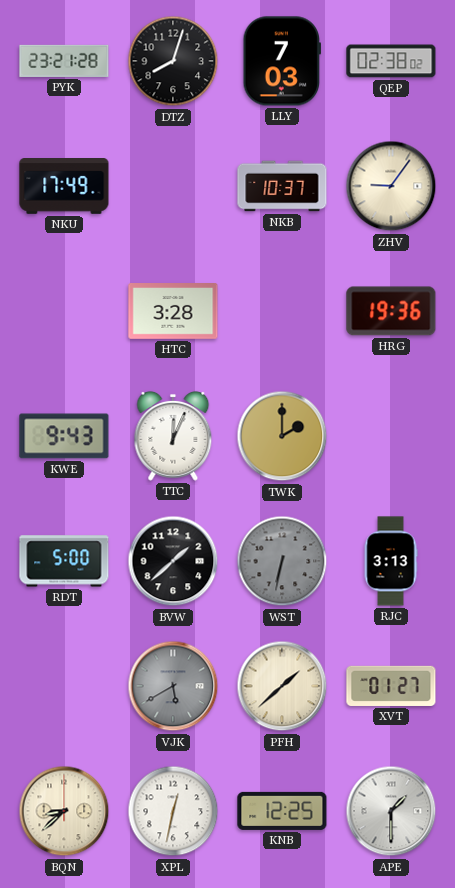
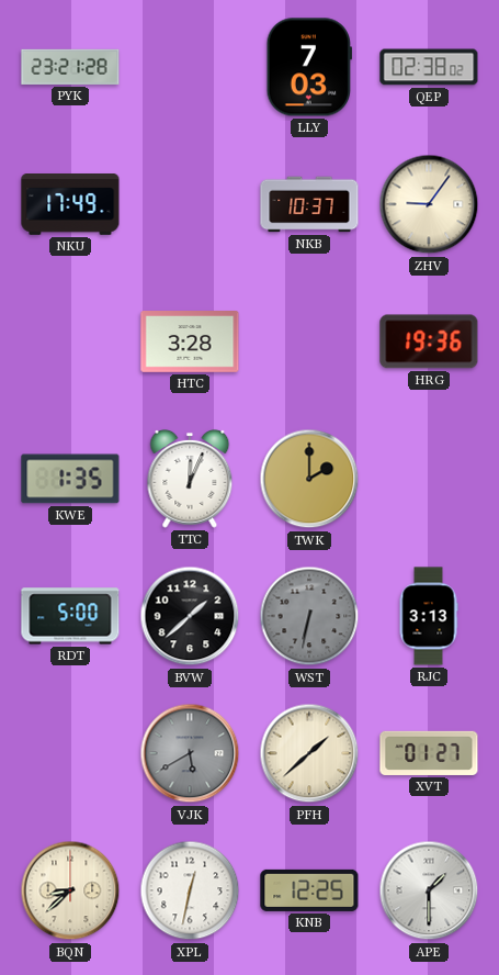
DTZ: 8:03 -> none
KWE: 9:43 -> 1:35
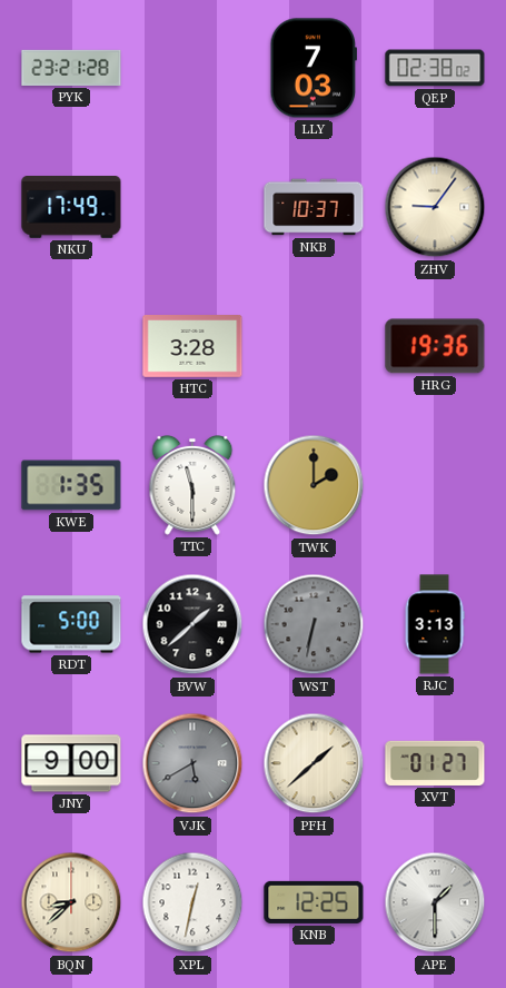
TTC: 12:04 -> 11:30
JNY: none -> 9:00
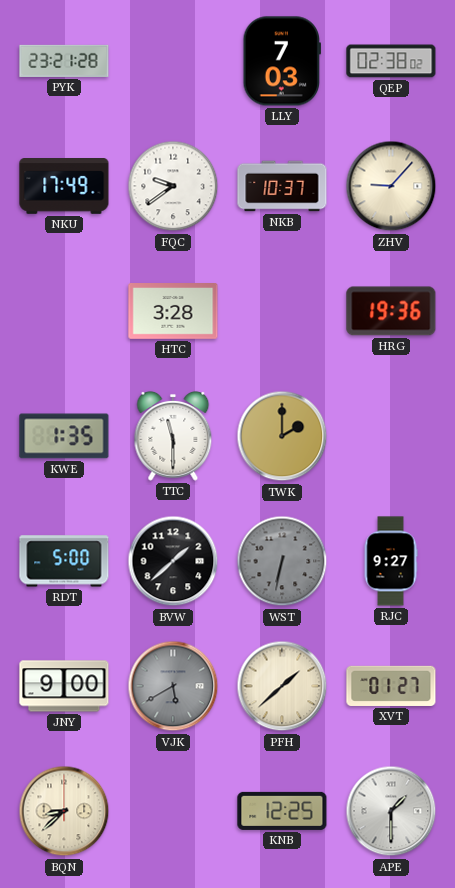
FQC: none -> 9:39
ZHV: 9:06 -> 9:07
RJC: 3:13 -> 9:27
XPL: 12:32 -> none
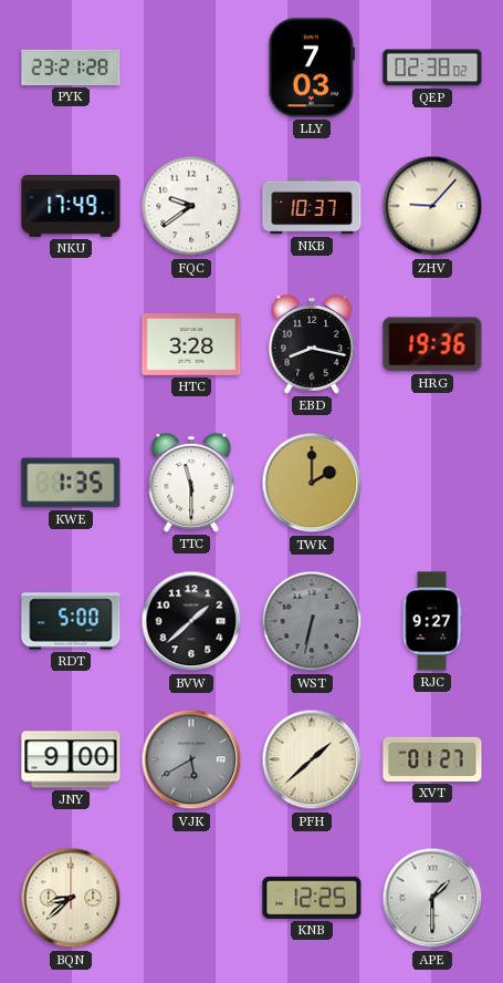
EBD: none -> 8:17
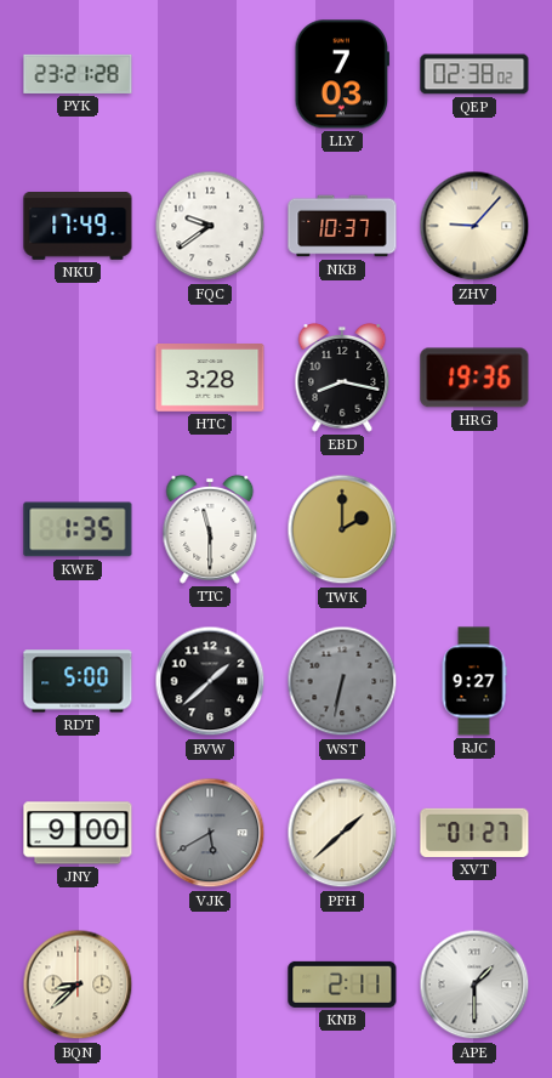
KNB: 12:25 -> 2:11
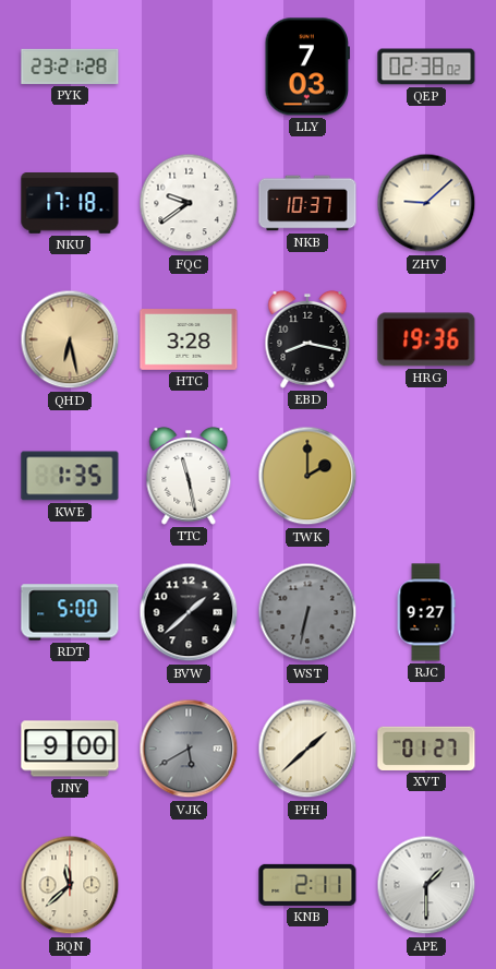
NKU: 17:49 -> 17:18
ZHV: 9:07 -> 9:08
QHD: none -> 6:28
TTC: 11:30 -> 11:28
BQN: 8:38 -> 11:38
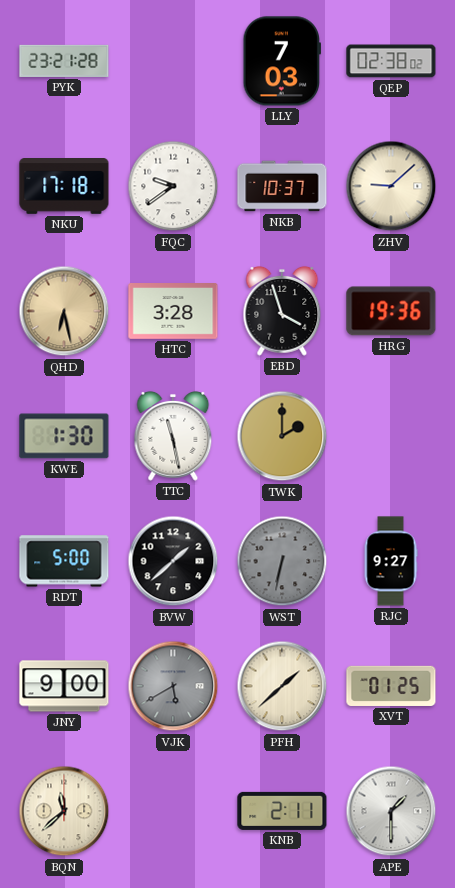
EBD: 8:17 -> 3:57
KWE: 1:35 -> 1:30
XVT: 01:27 -> 01:25
